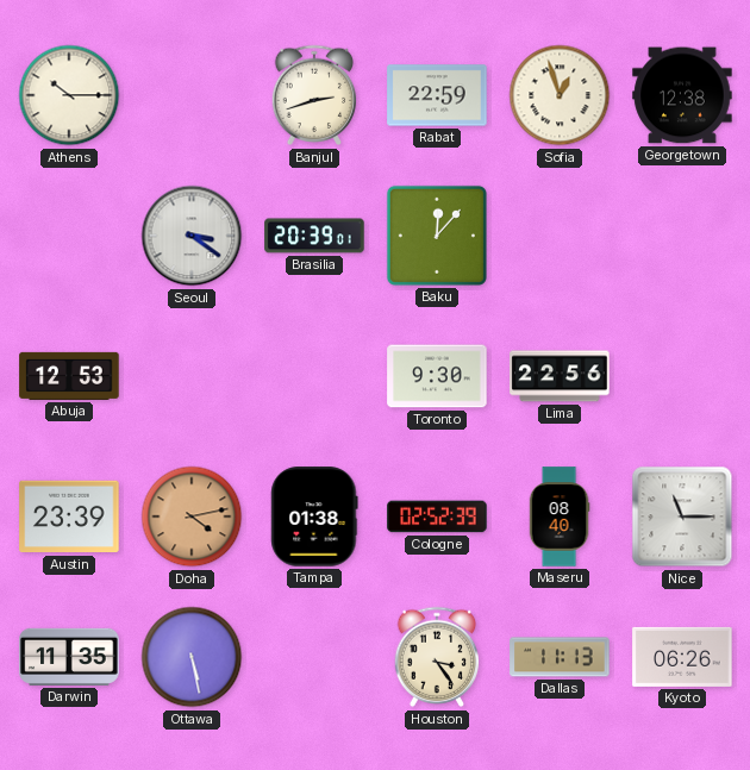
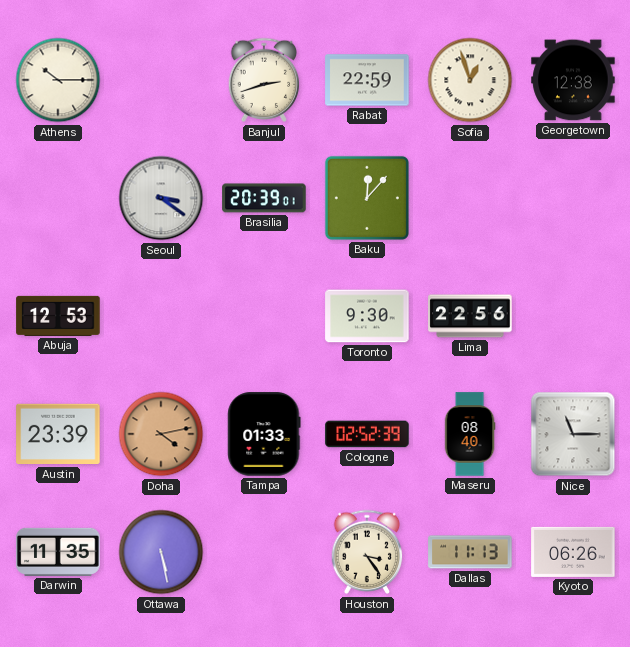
Tampa: 01:38 -> 01:33
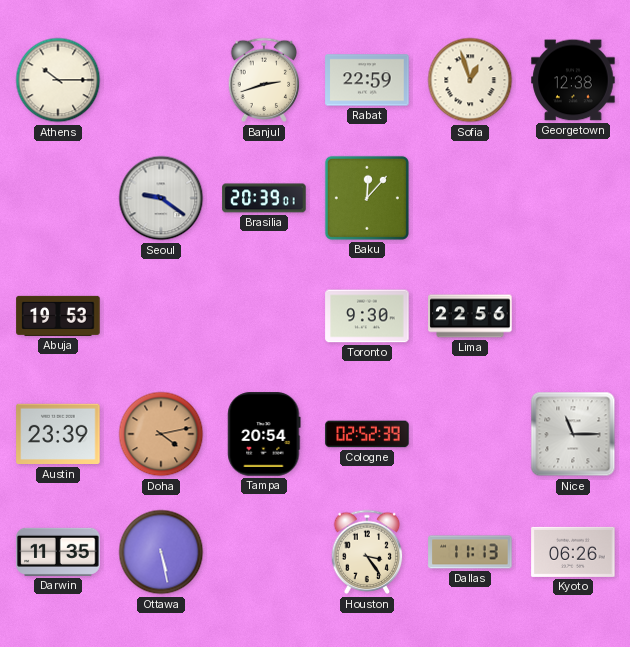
Seoul: 3:21 -> 9:21
Abuja: 12:53 -> 19:53
Tampa: 01:33 -> 20:54
Maseru: 08:40 -> none
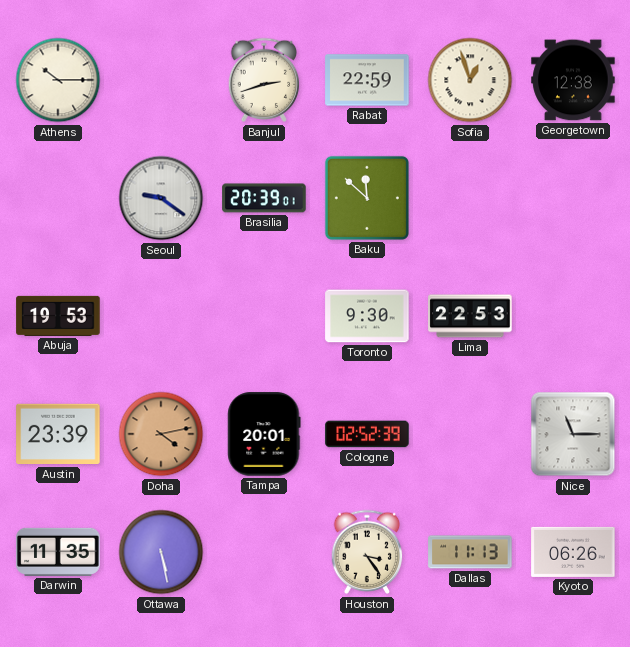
Baku: 12:07 -> 11:52
Lima: 22:56 -> 22:53
Tampa: 20:54 -> 20:01
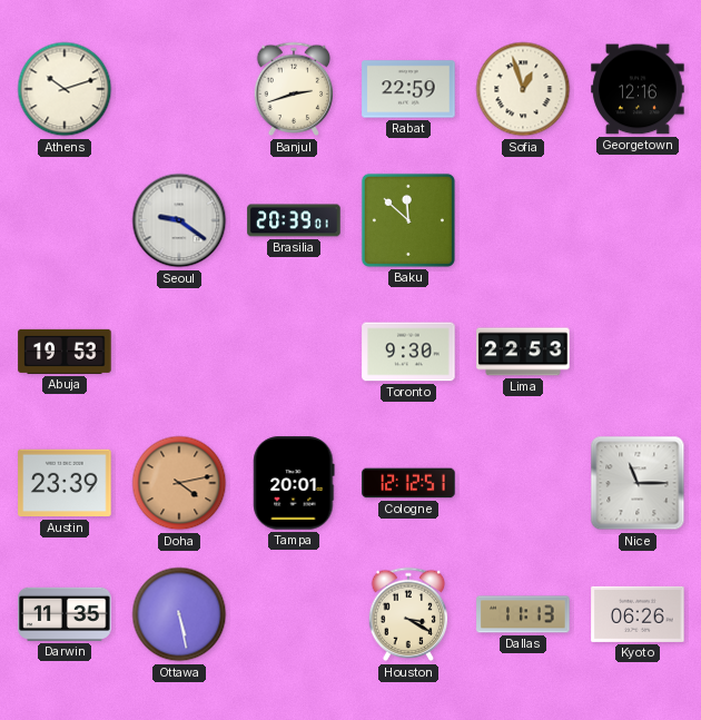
Athens: 10:15 -> 10:12
Georgetown: 12:38 -> 12:16
Cologne: 02:52 -> 12:12
Houston: 3:24 -> 3:20
